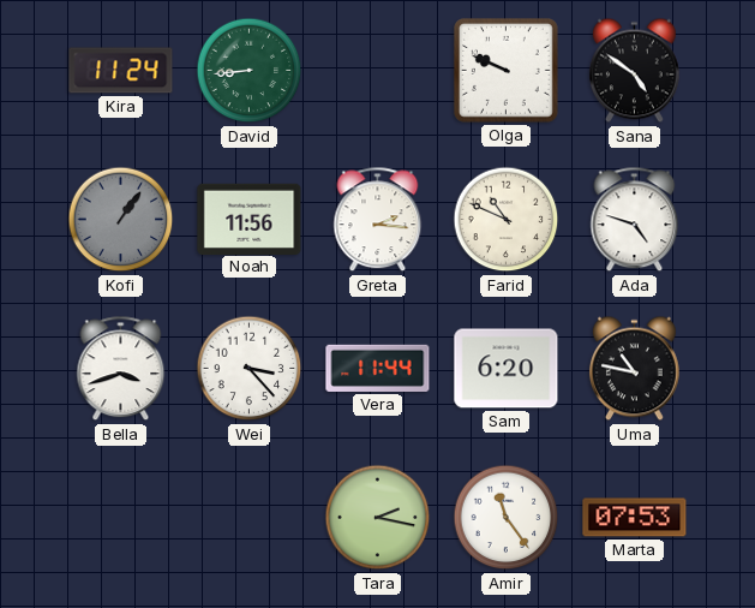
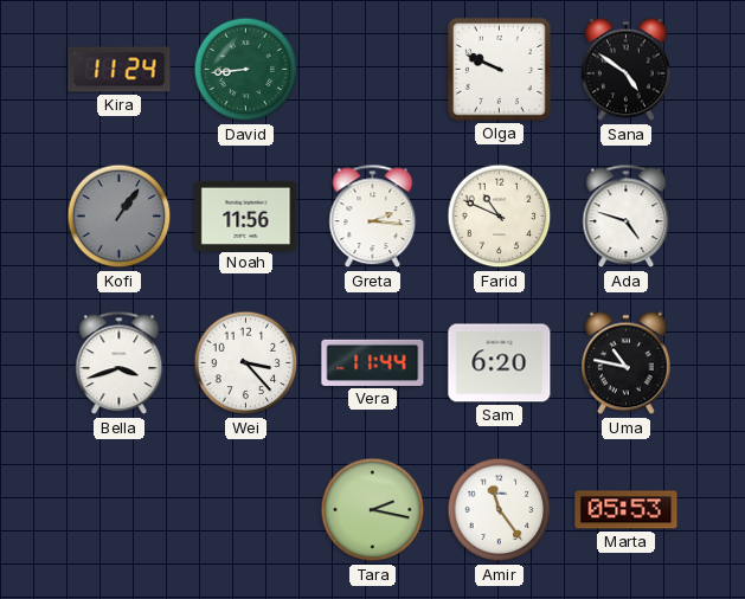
Marta: 07:53 -> 05:53
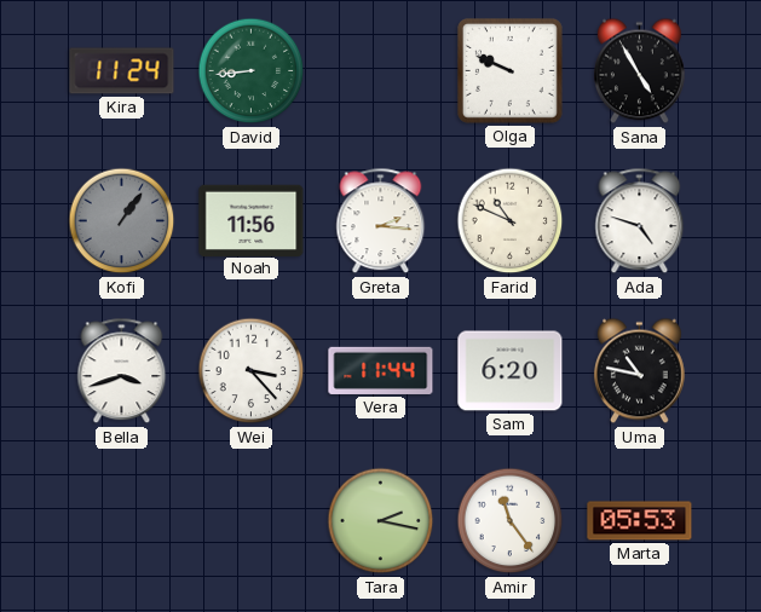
Sana: 4:51 -> 4:55
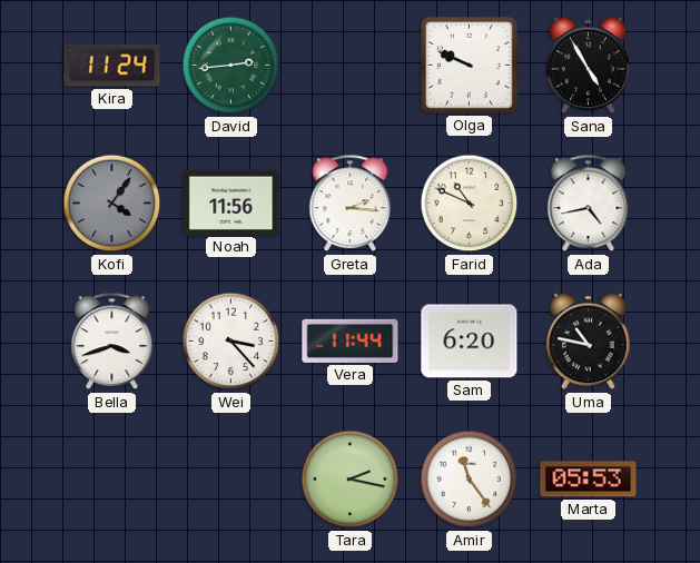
David: 8:44 -> 2:44
Kofi: 1:06 -> 4:06
Ada: 4:48 -> 4:43
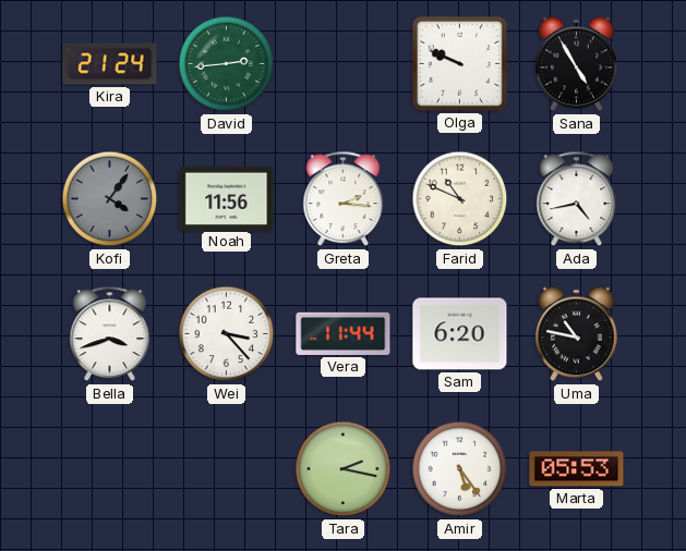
Kira: 11:24 -> 21:24
Amir: 11:24 -> 5:24
